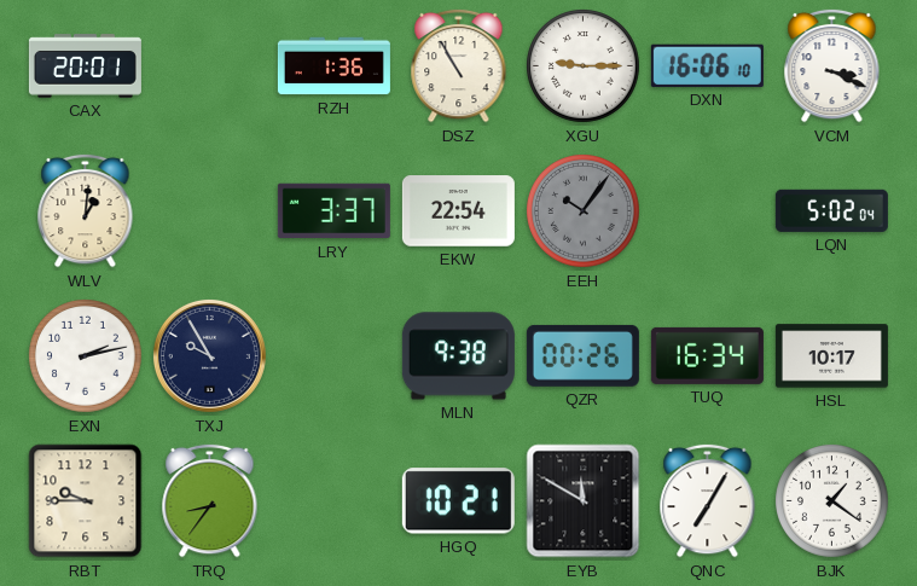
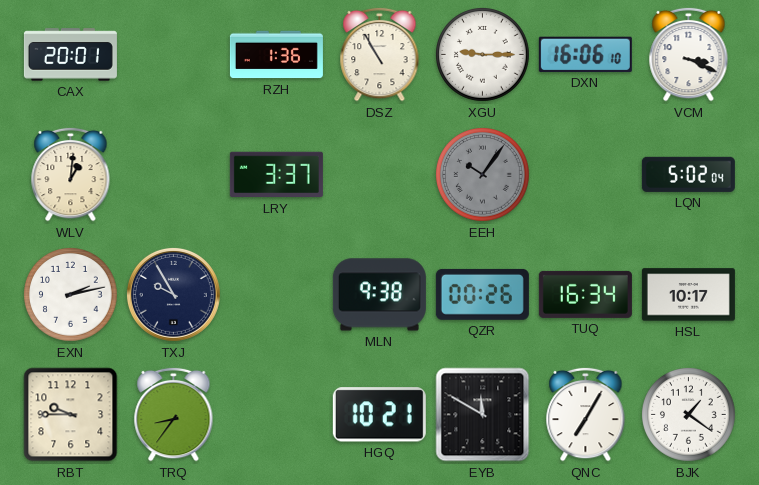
EKW: 22:54 -> none
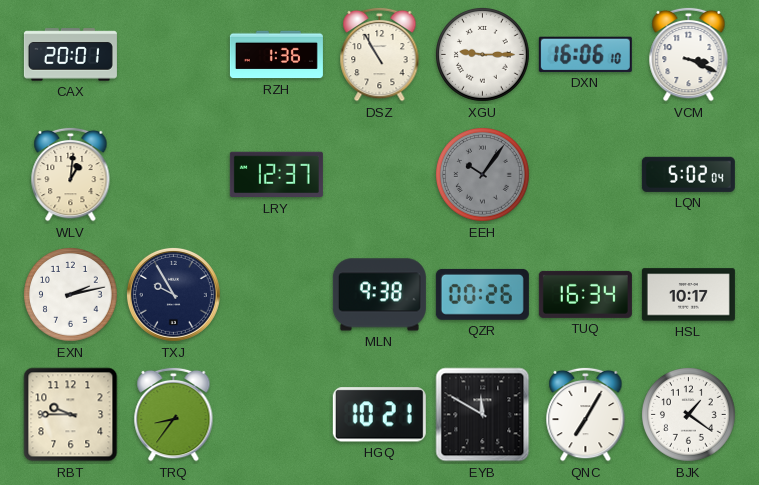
LRY: 3:37 -> 12:37
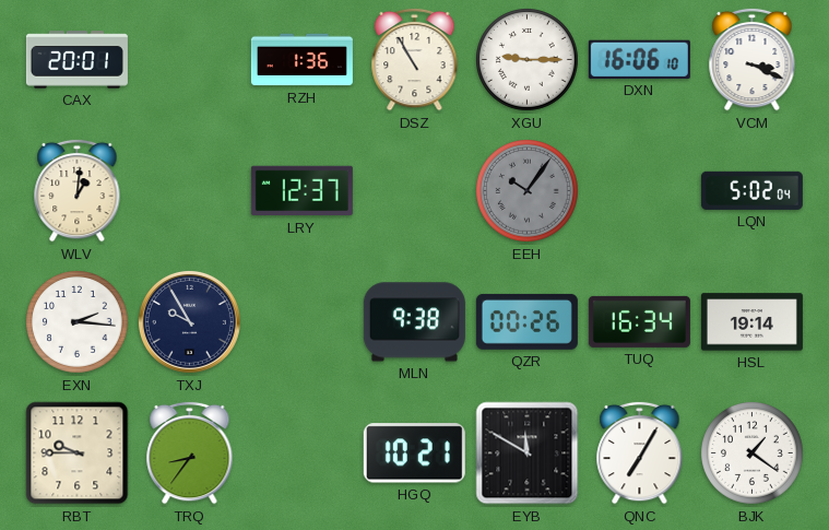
EXN: 2:13 -> 2:16
HSL: 10:17 -> 19:14
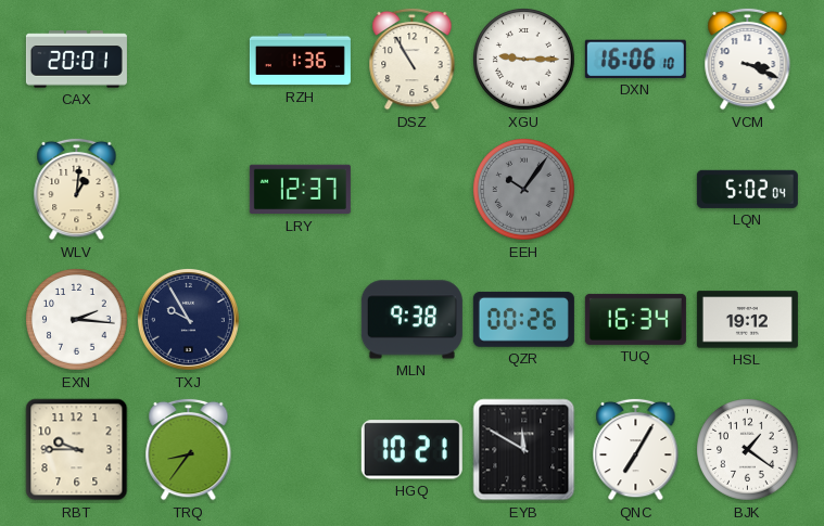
HSL: 19:14 -> 19:12
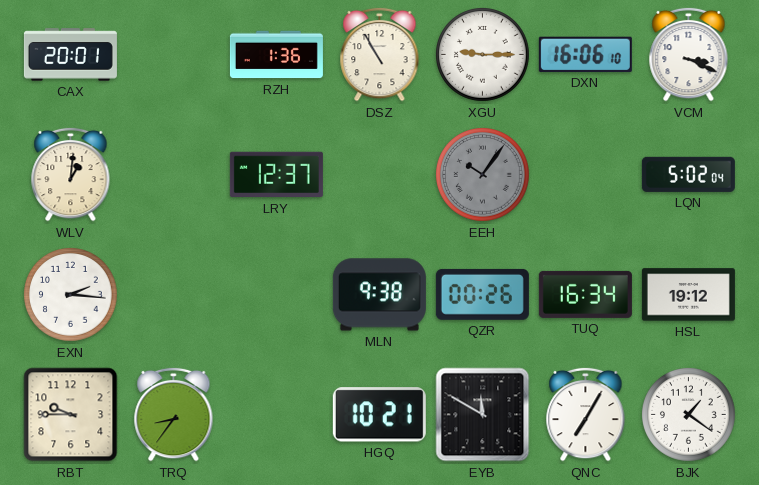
TXJ: 9:55 -> none
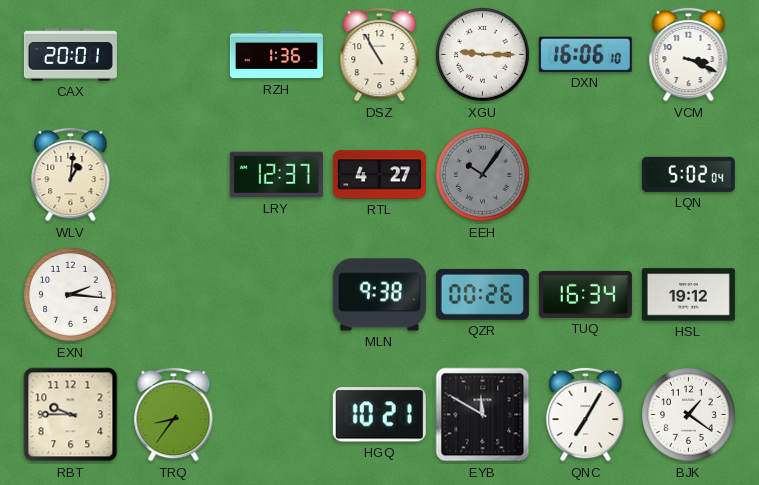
RTL: none -> 4:27
